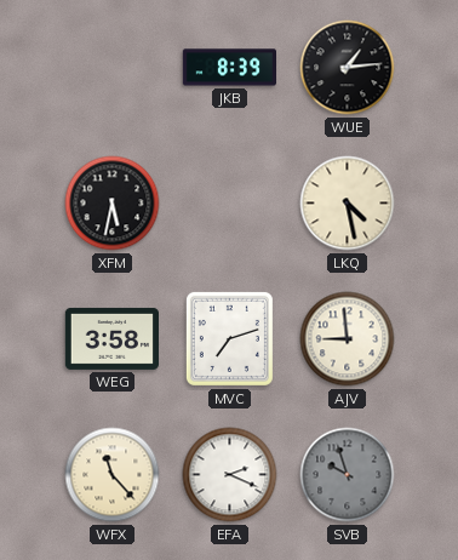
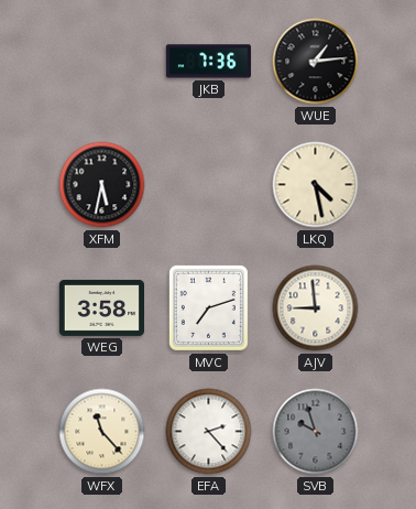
JKB: 8:39 -> 7:36
EFA: 2:19 -> 2:23
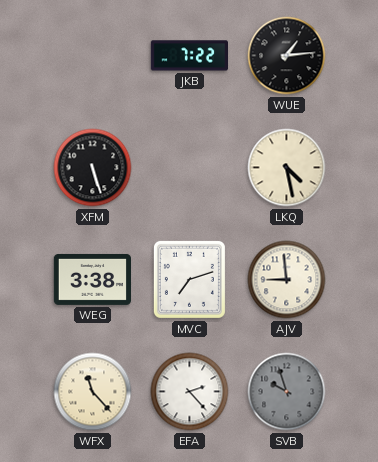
JKB: 7:36 -> 7:22
XFM: 5:32 -> 5:27
WEG: 3:58 -> 3:38
